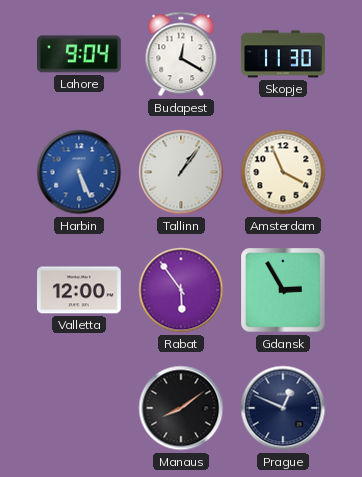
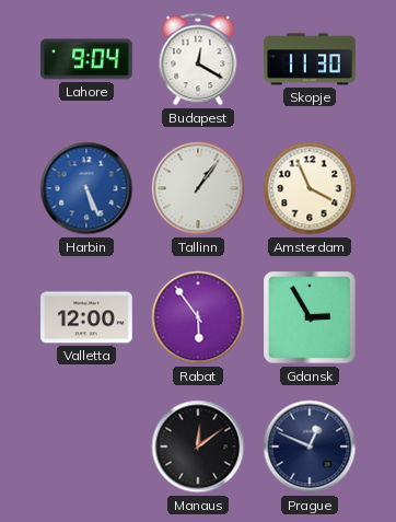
Manaus: 8:09 -> 12:09
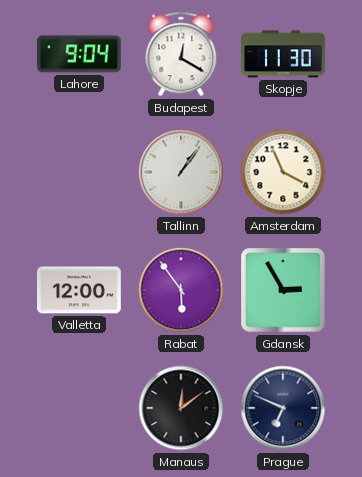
Harbin: 5:26 -> none
Prague: 12:49 -> 6:49
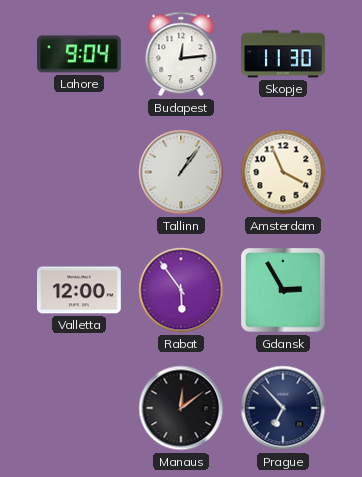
Budapest: 12:20 -> 12:14
Prague: 6:49 -> 6:53
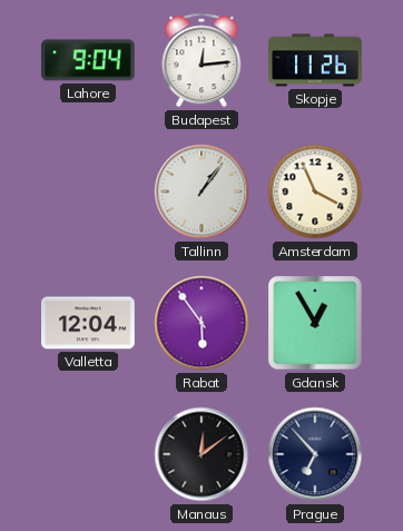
Skopje: 11:30 -> 11:26
Valletta: 12:00 -> 12:04
Gdansk: 2:55 -> 12:55
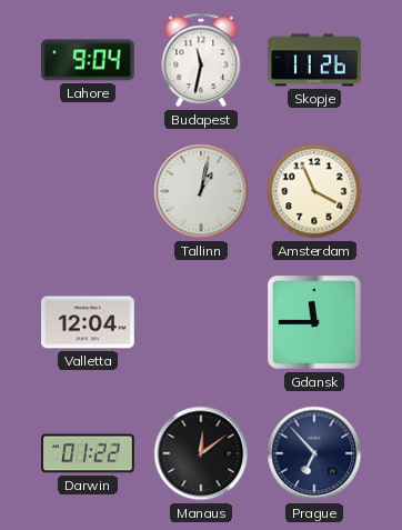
Budapest: 12:14 -> 11:32
Tallinn: 1:06 -> 1:02
Rabat: 5:54 -> none
Gdansk: 12:55 -> 11:45
Darwin: none -> 01:22
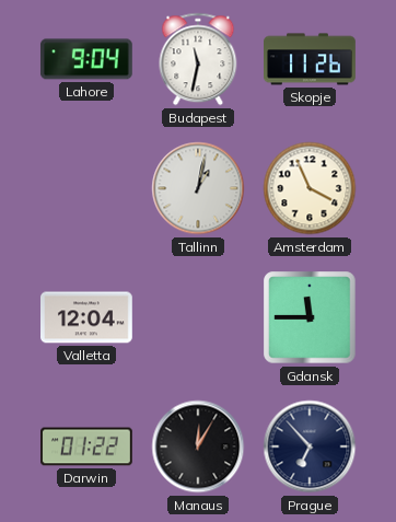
Manaus: 12:09 -> 12:05
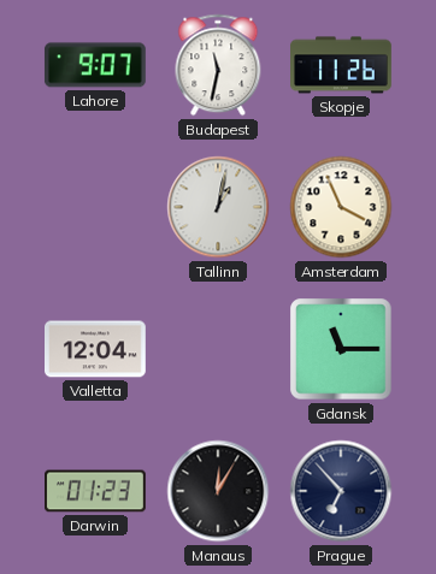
Lahore: 9:04 -> 9:07
Gdansk: 11:45 -> 11:15
Darwin: 01:22 -> 01:23
